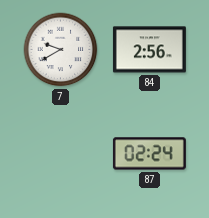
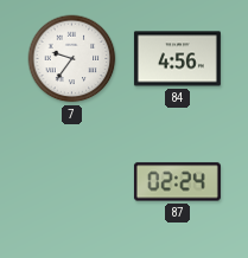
7: 9:40 -> 9:36
84: 2:56 -> 4:56
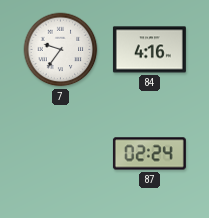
84: 4:56 -> 4:16
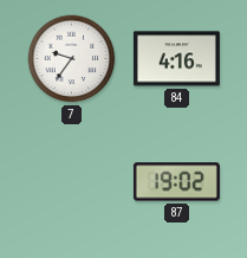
87: 02:24 -> 19:02
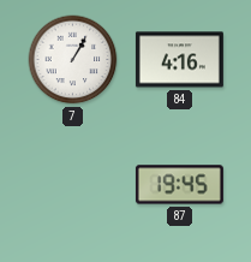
7: 9:36 -> 1:05
87: 19:02 -> 19:45
